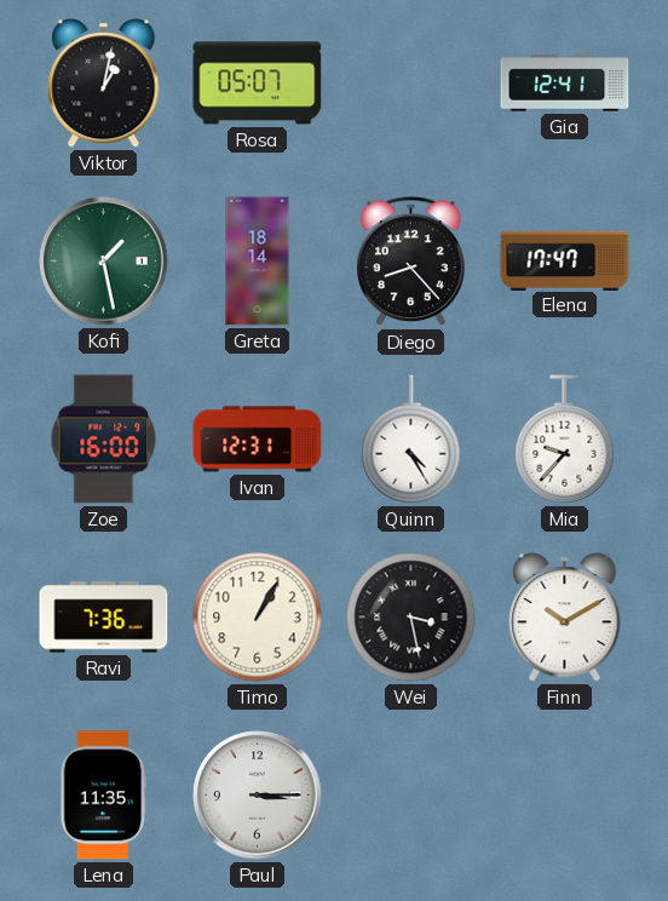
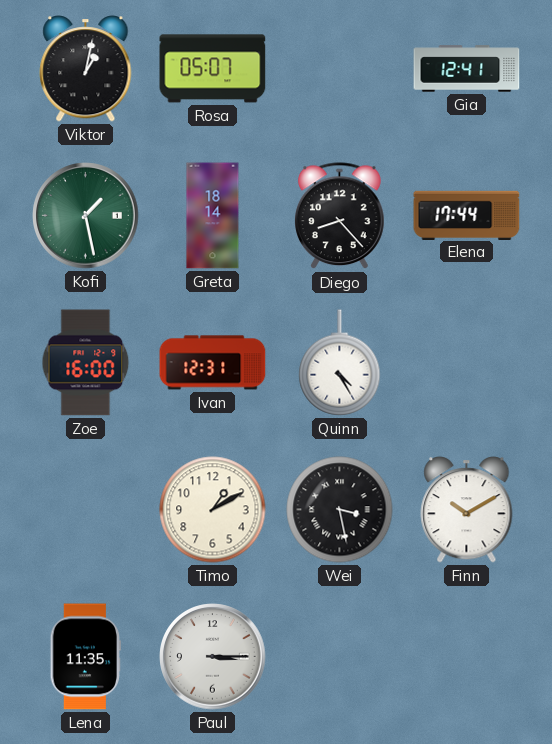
Elena: 17:47 -> 17:44
Mia: 9:37 -> none
Ravi: 7:36 -> none
Timo: 1:05 -> 1:10
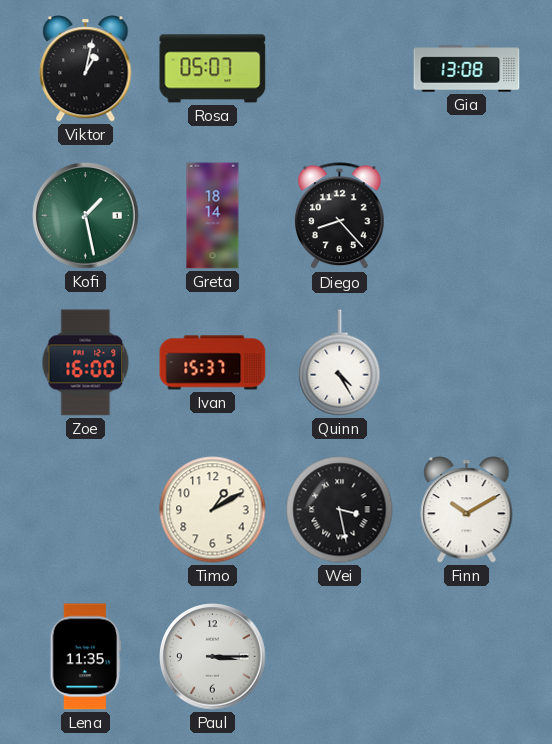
Gia: 12:41 -> 13:08
Elena: 17:44 -> none
Ivan: 12:31 -> 15:37
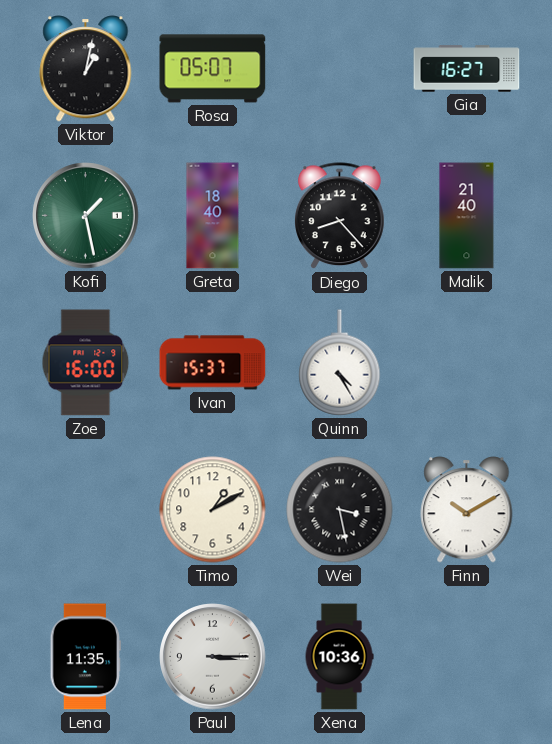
Gia: 13:08 -> 16:27
Greta: 18:14 -> 18:40
Malik: none -> 21:40
Xena: none -> 10:36
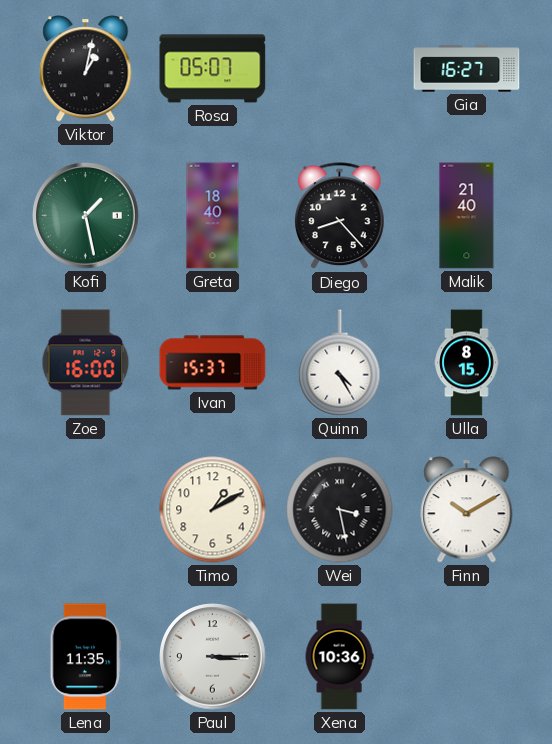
Ulla: none -> 8:15
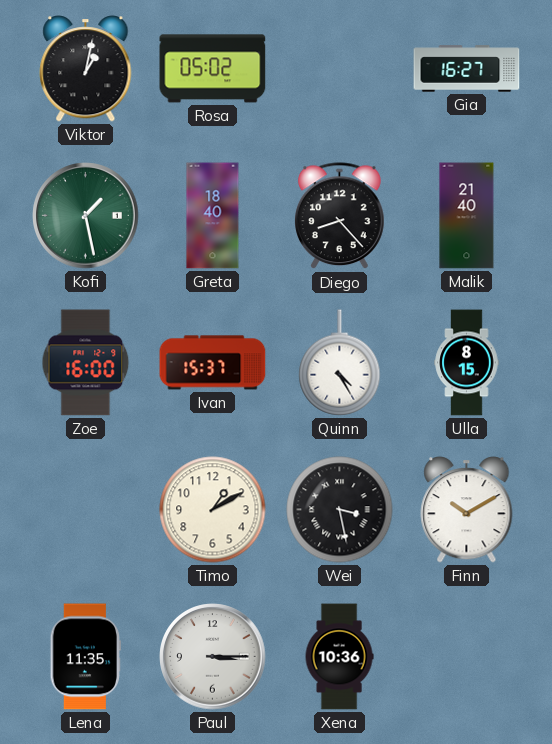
Rosa: 05:07 -> 05:02
